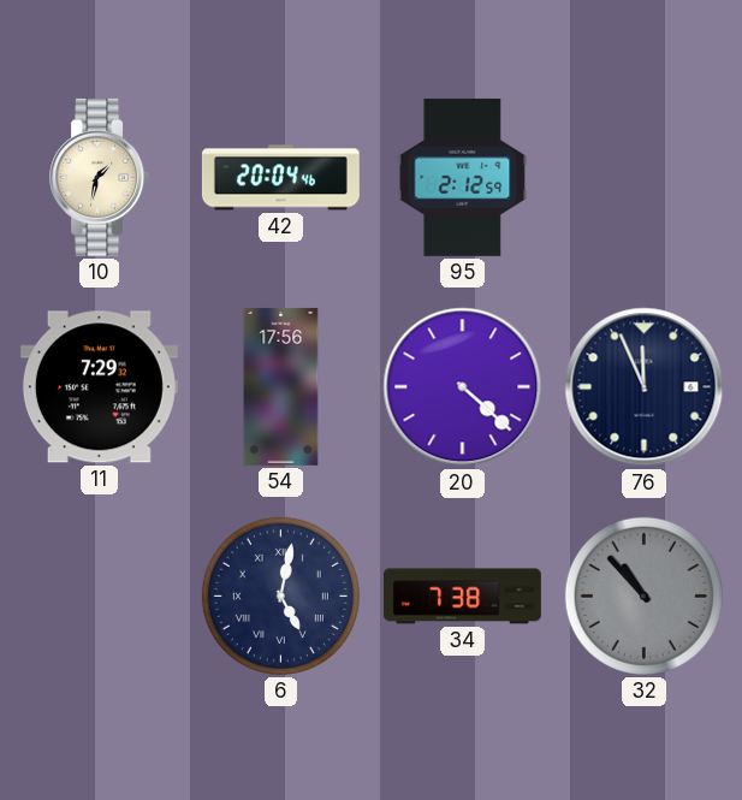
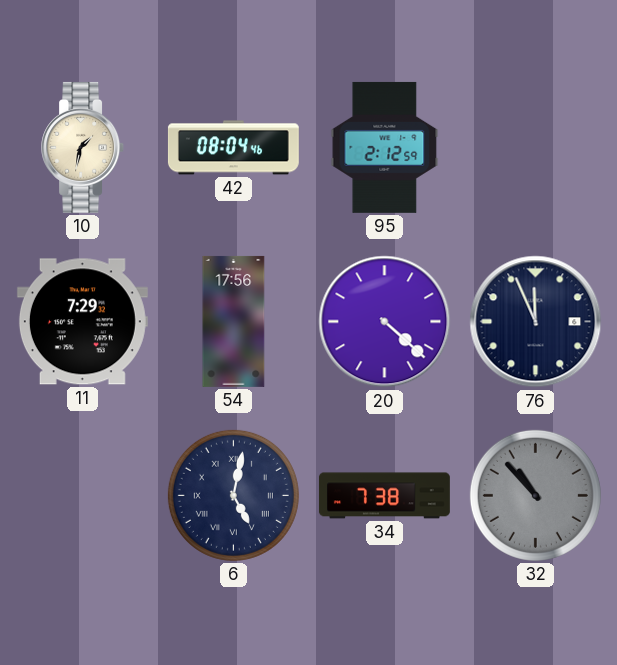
42: 20:04 -> 08:04
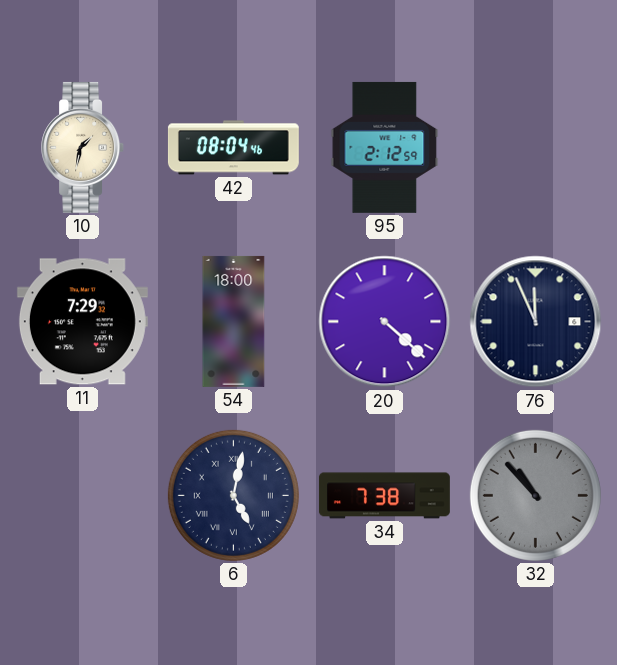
54: 17:56 -> 18:00
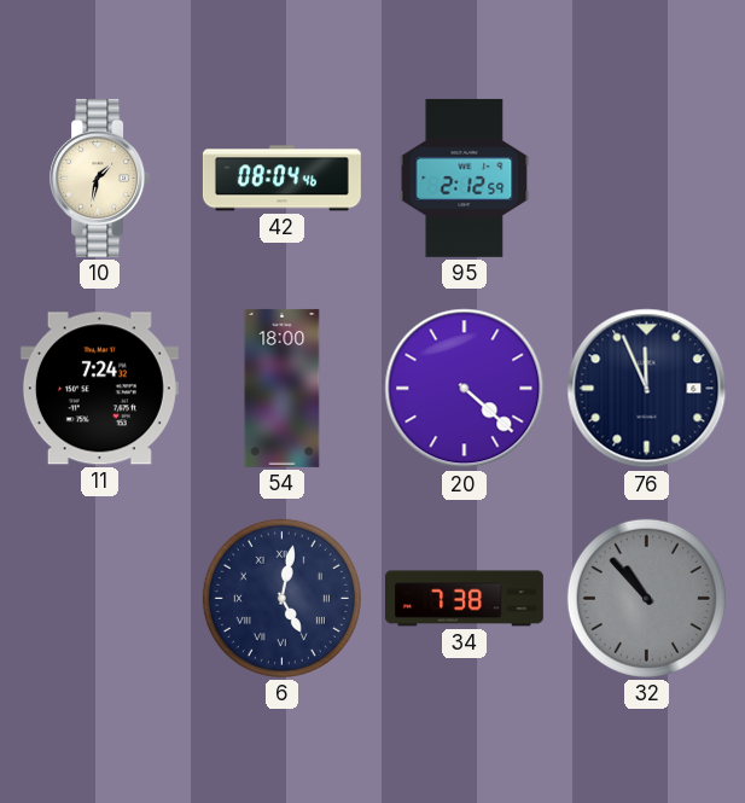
11: 7:29 -> 7:24
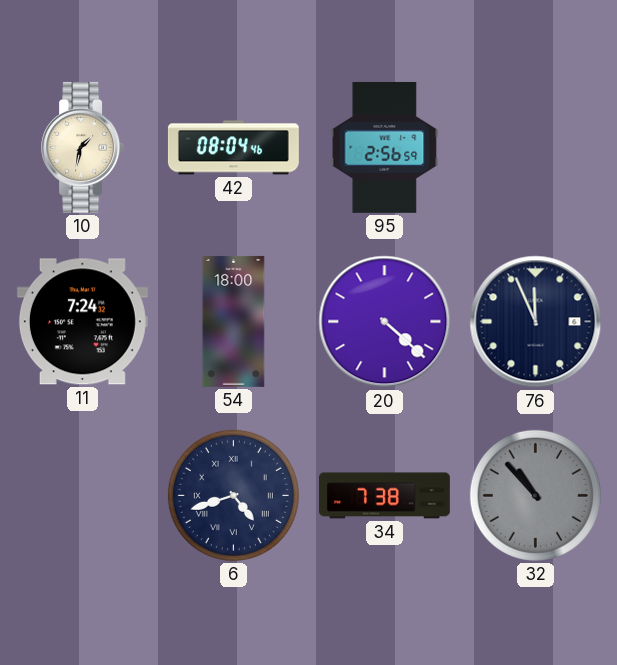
95: 2:12 -> 2:56
6: 5:02 -> 4:42
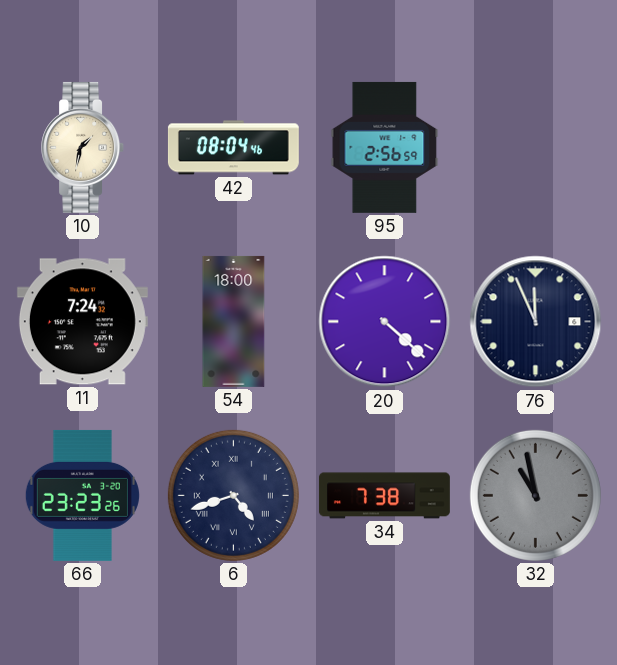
66: none -> 23:23
32: 10:53 -> 10:58
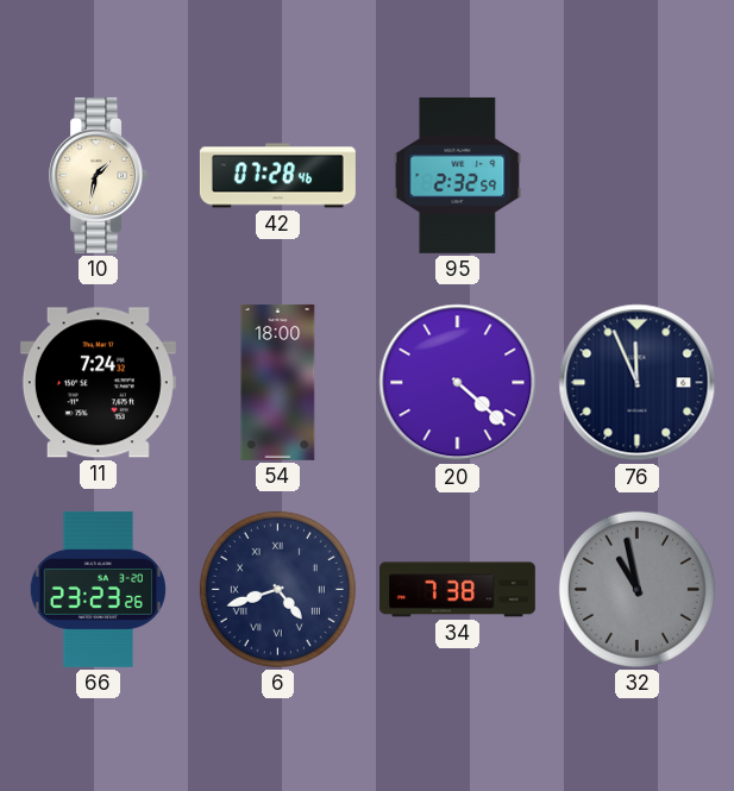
42: 08:04 -> 07:28
95: 2:56 -> 2:32
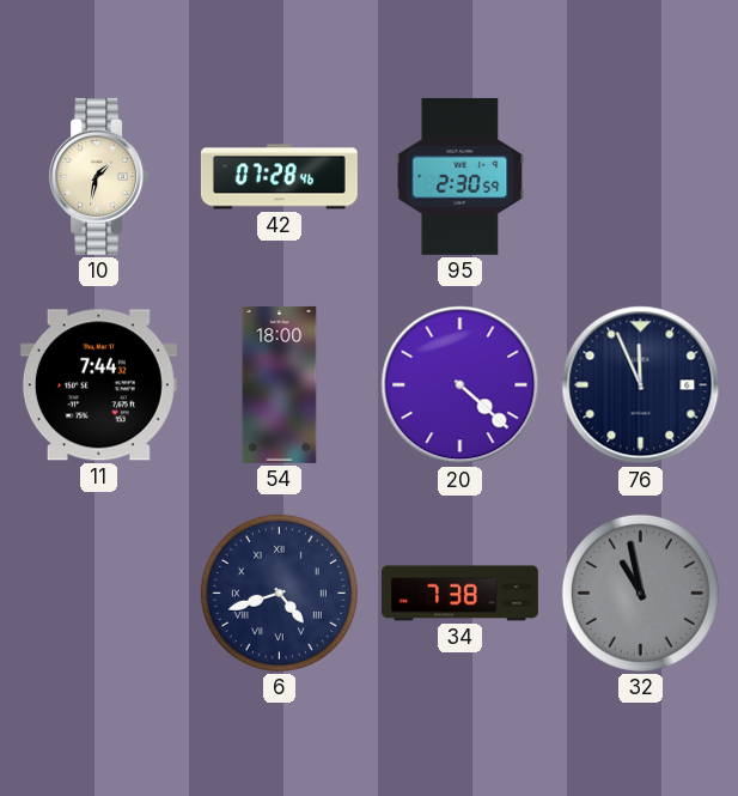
95: 2:32 -> 2:30
11: 7:24 -> 7:44
66: 23:23 -> none
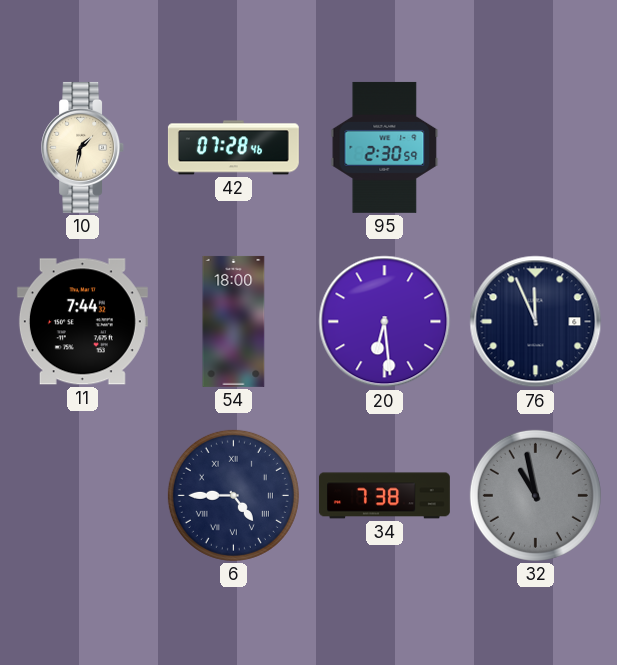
20: 4:22 -> 6:29
6: 4:42 -> 4:45
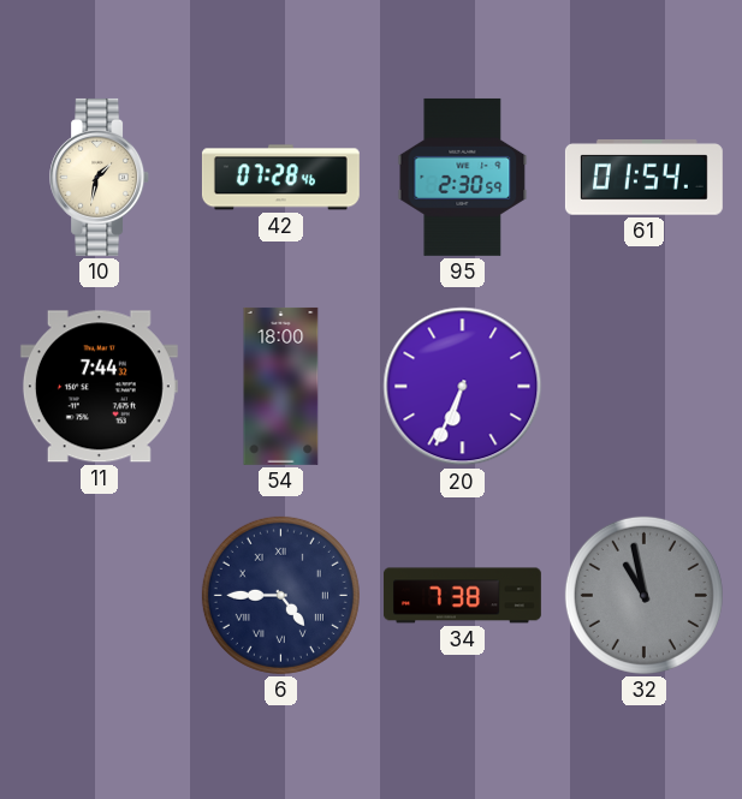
61: none -> 01:54
20: 6:29 -> 6:34
76: 11:56 -> none
